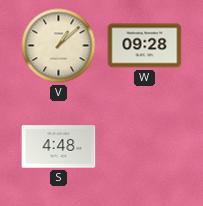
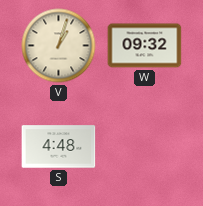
V: 1:08 -> 1:03
W: 09:28 -> 09:32
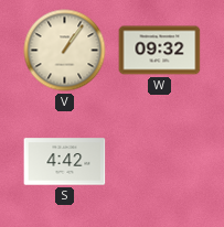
V: 1:03 -> 1:06
S: 4:48 -> 4:42
